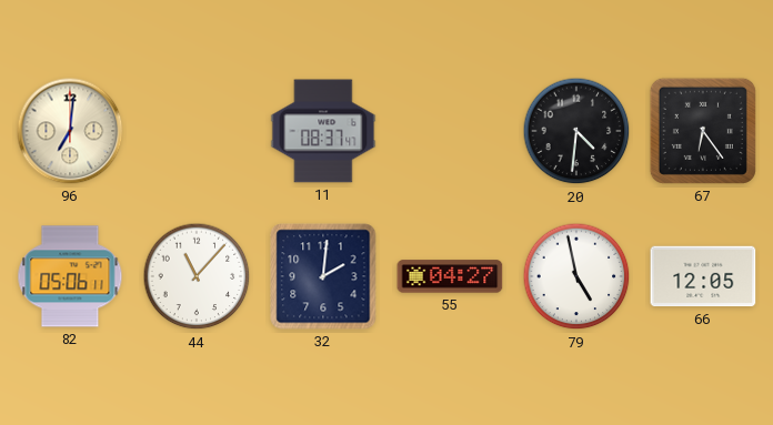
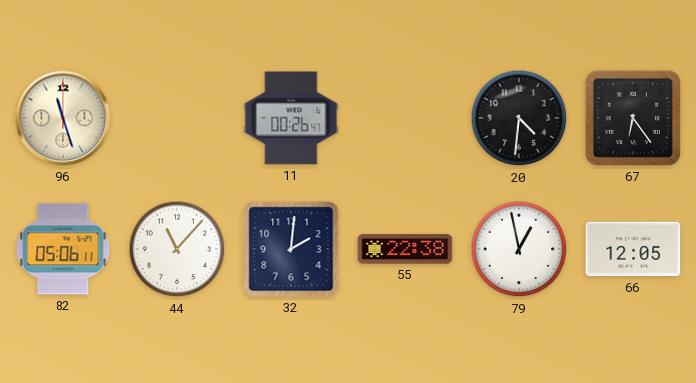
96: 7:01 -> 11:27
11: 08:37 -> 00:26
55: 04:27 -> 22:38
79: 4:58 -> 12:58
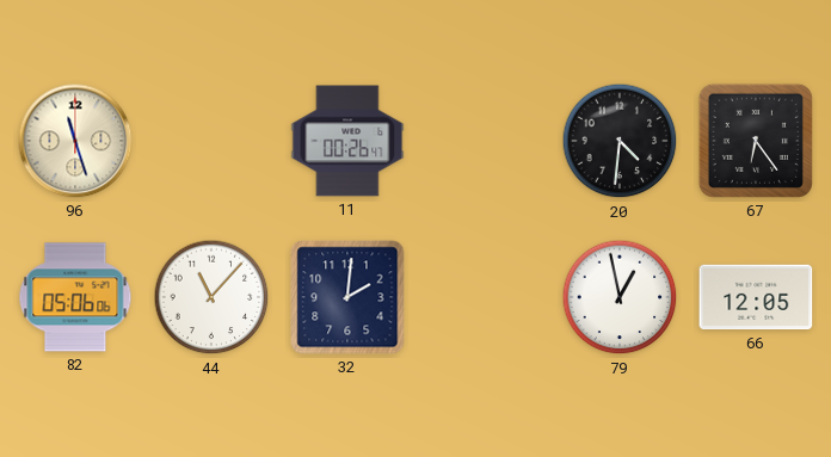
82: 05:06:11 -> 05:06:06
55: 22:38 -> none
